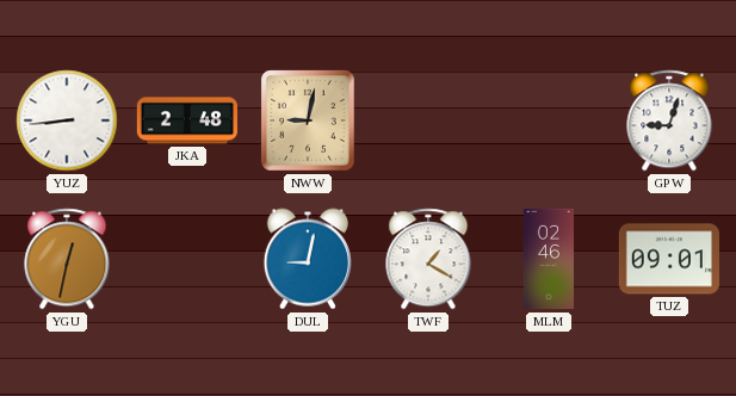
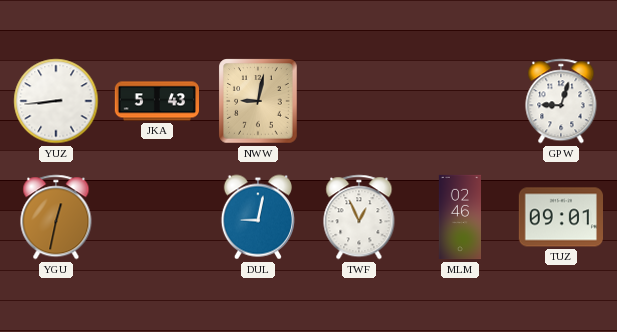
JKA: 2:48 -> 5:43
TWF: 1:20 -> 12:56
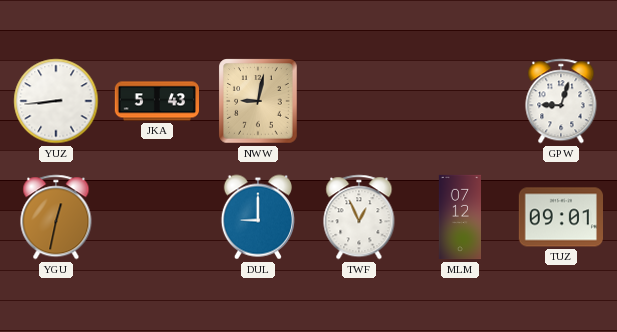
DUL: 9:02 -> 9:00
MLM: 02:46 -> 07:12
